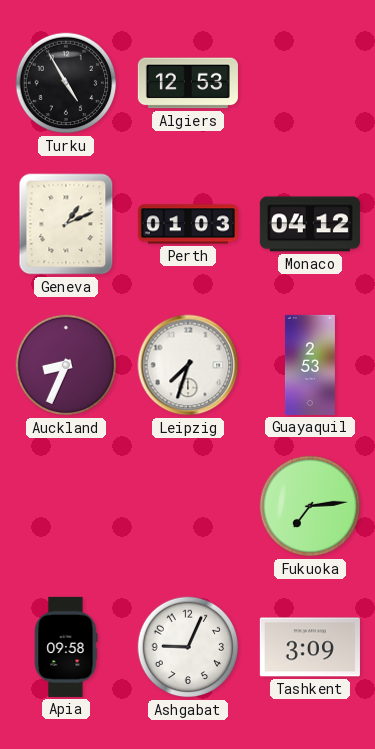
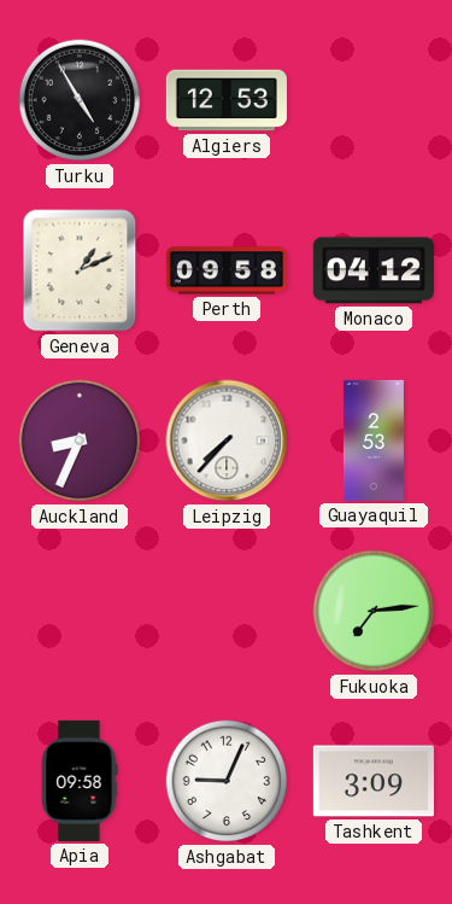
Perth: 01:03 -> 09:58
Leipzig: 7:33 -> 7:37
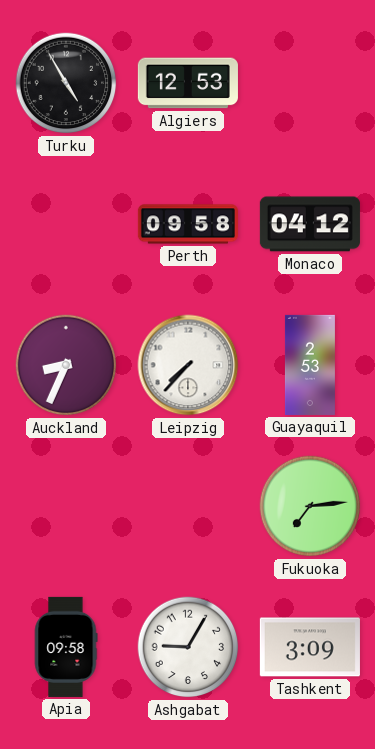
Geneva: 1:11 -> none
Ashgabat: 9:04 -> 9:05
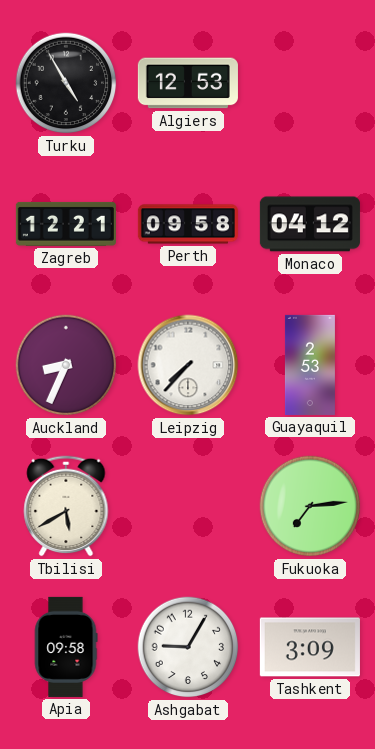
Zagreb: none -> 12:21
Tbilisi: none -> 5:40
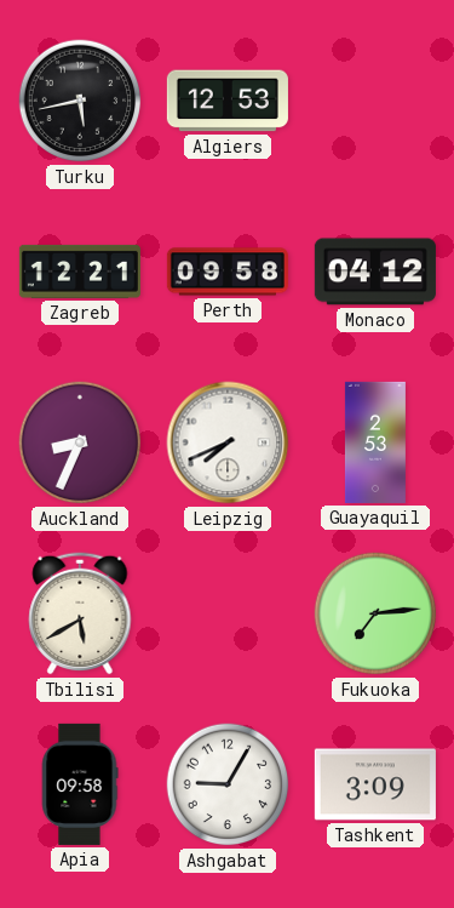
Turku: 4:55 -> 5:43
Leipzig: 7:37 -> 7:41
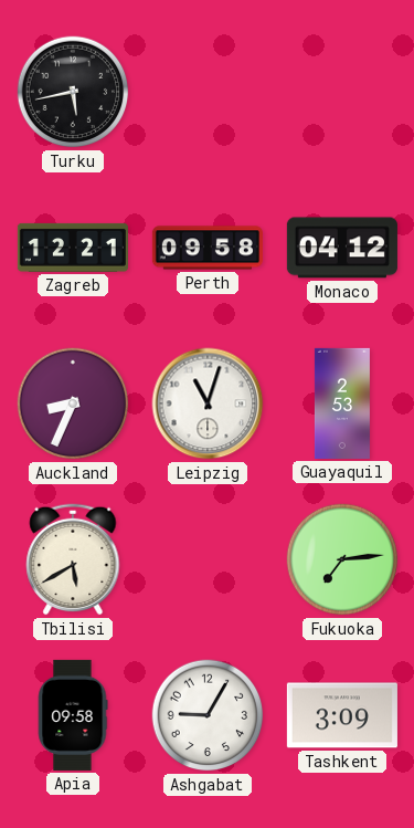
Algiers: 12:53 -> none
Leipzig: 7:41 -> 11:03
